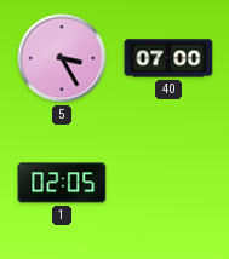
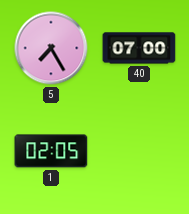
5: 3:25 -> 7:25
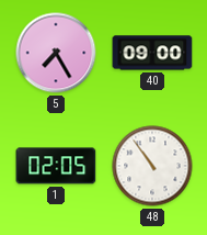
40: 07:00 -> 09:00
48: none -> 10:54
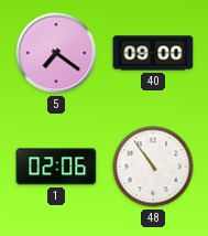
5: 7:25 -> 7:21
1: 02:05 -> 02:06
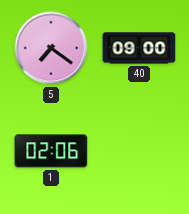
48: 10:54 -> none
